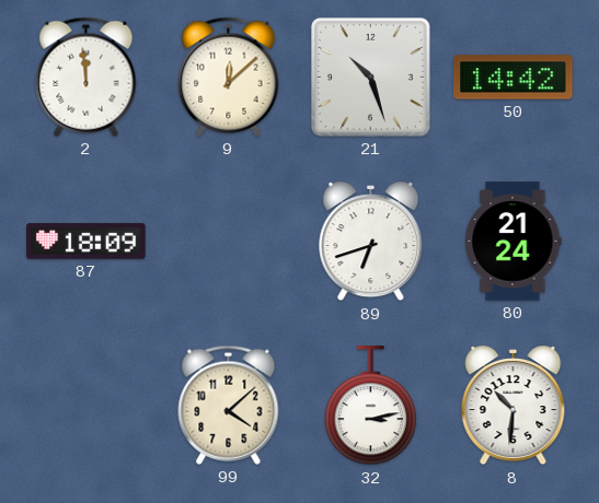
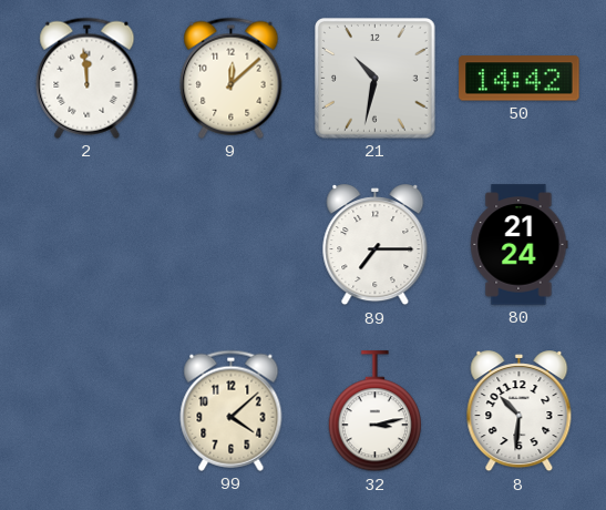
21: 10:27 -> 10:32
87: 18:09 -> none
89: 6:42 -> 7:15
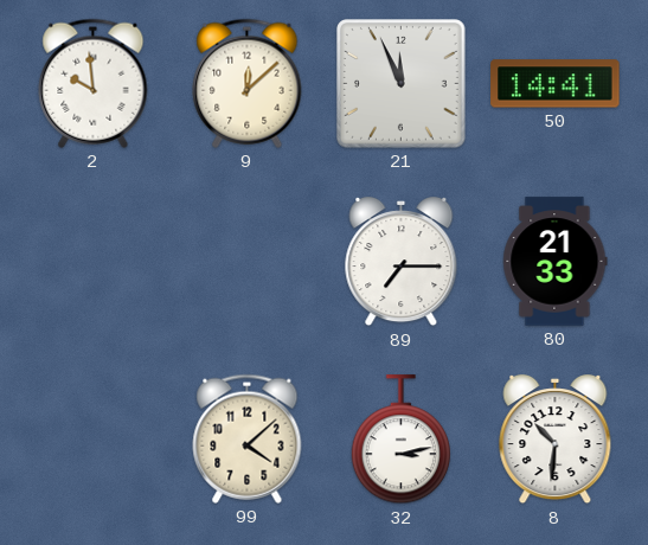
2: 11:59 -> 9:59
21: 10:32 -> 11:56
50: 14:42 -> 14:41
80: 21:24 -> 21:33
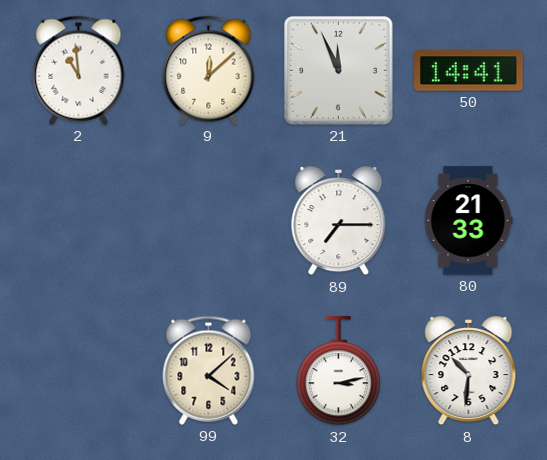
2: 9:59 -> 10:59
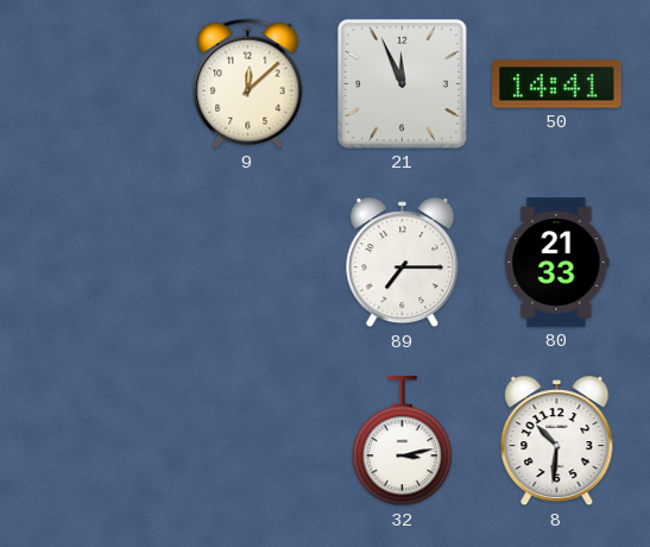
2: 10:59 -> none
99: 4:08 -> none
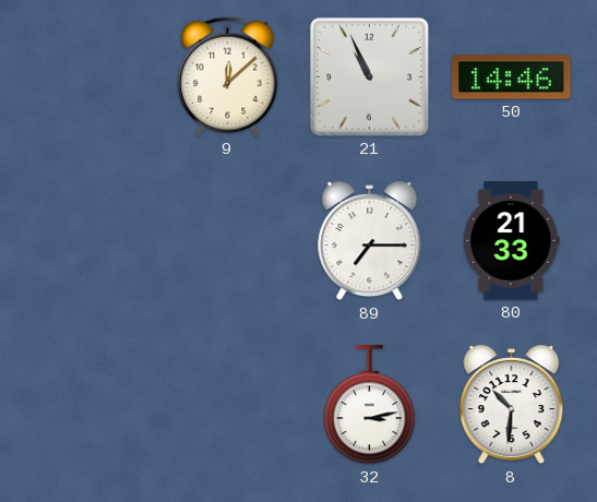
21: 11:56 -> 10:56
50: 14:41 -> 14:46
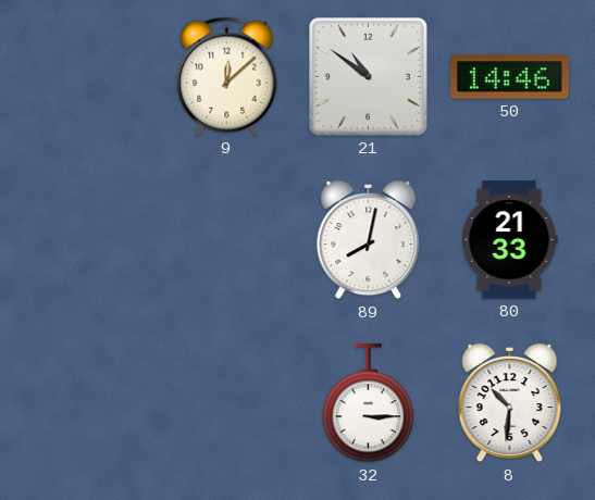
21: 10:56 -> 10:51
89: 7:15 -> 8:02
32: 3:13 -> 3:15
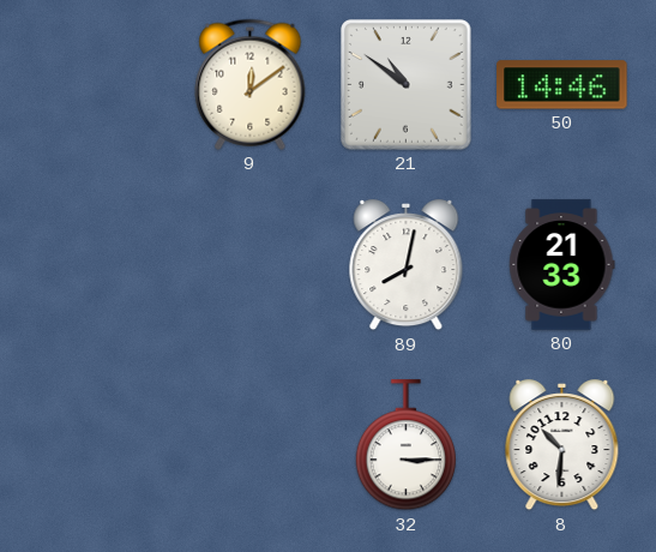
9: 12:08 -> 12:09
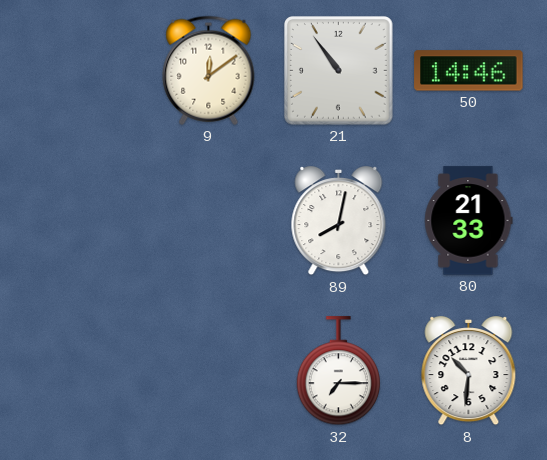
21: 10:51 -> 10:54
32: 3:15 -> 7:15
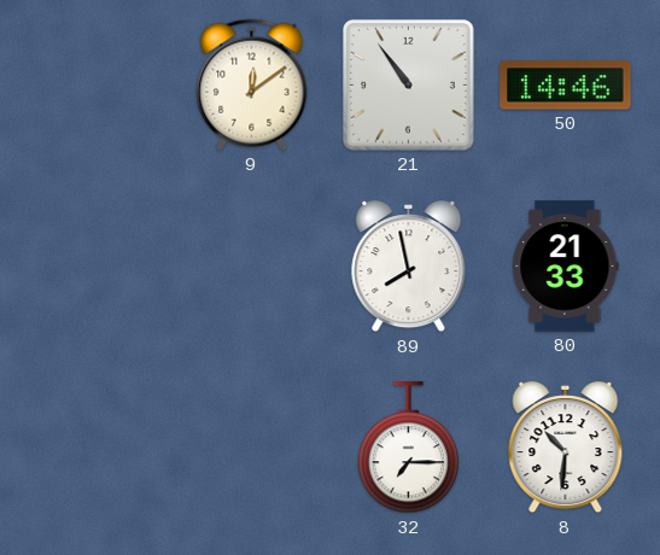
89: 8:02 -> 7:58
